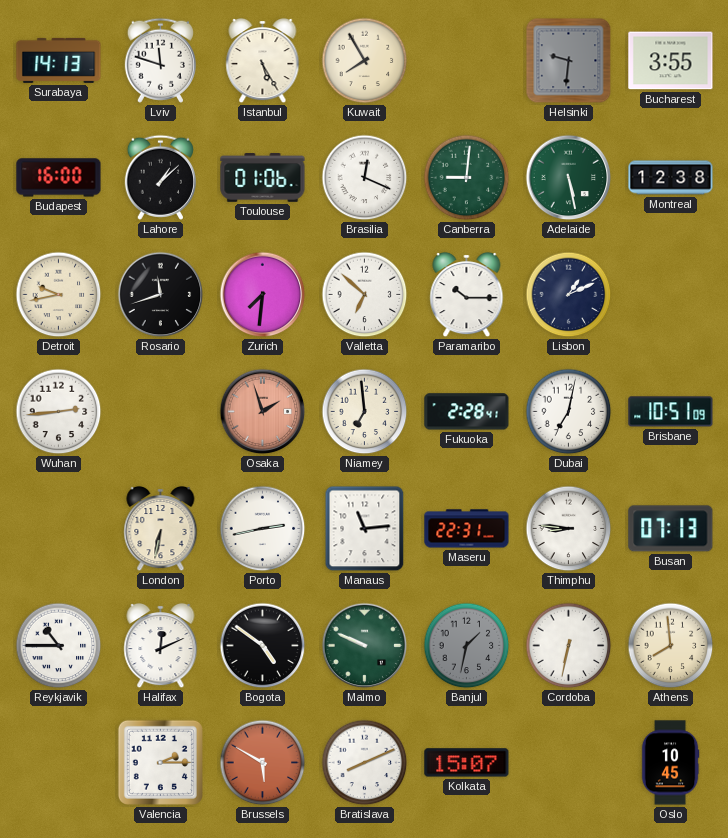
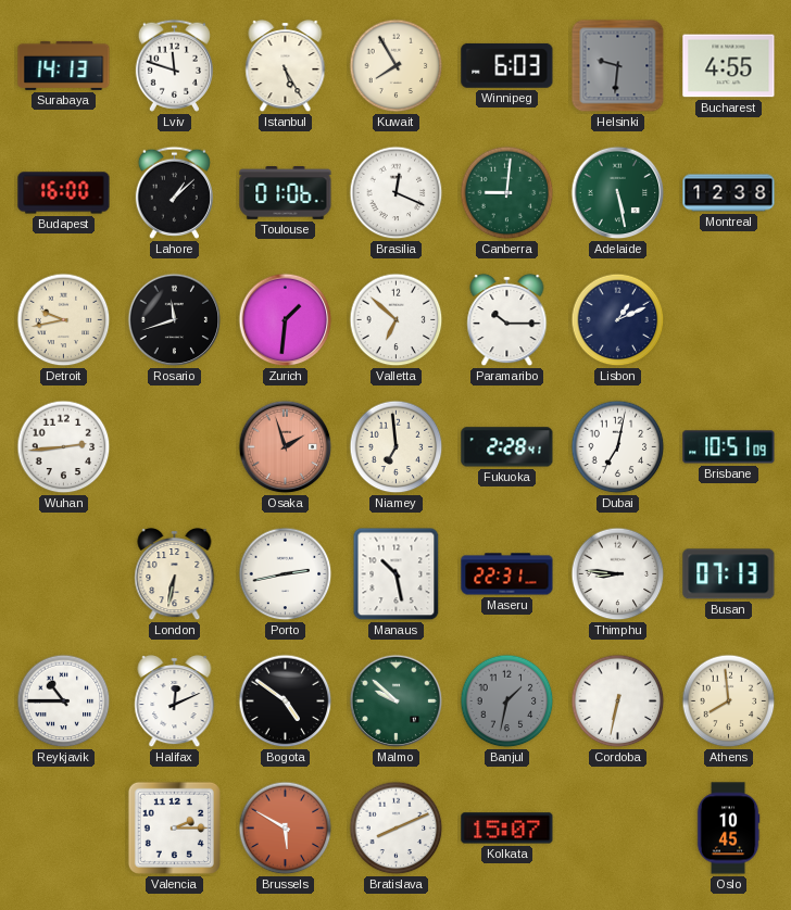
Winnipeg: none -> 6:03
Bucharest: 3:55 -> 4:55
Zurich: 7:31 -> 1:31
Manaus: 11:14 -> 10:28
Malmo: 9:49 -> 9:52
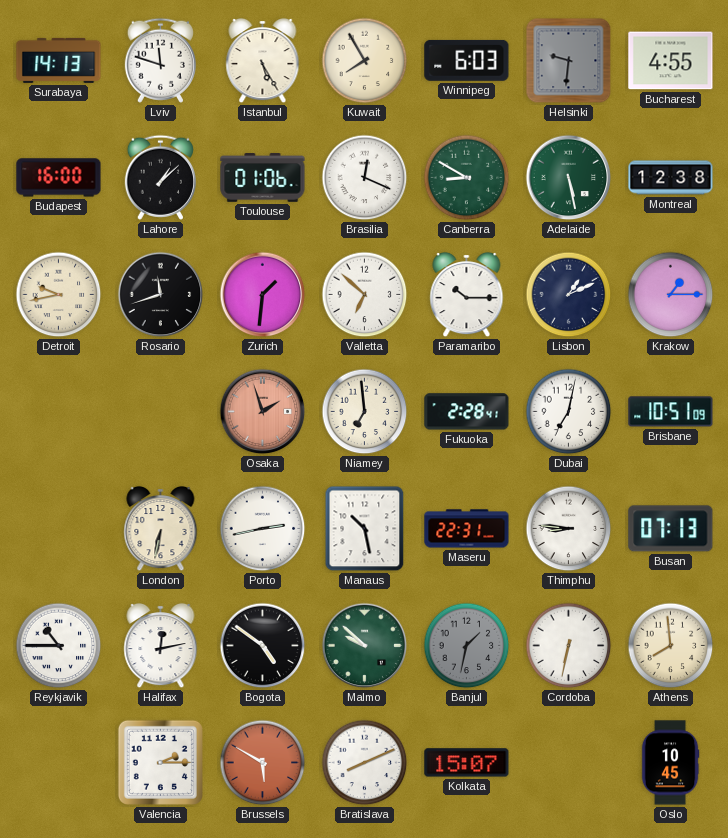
Canberra: 9:01 -> 8:50
Krakow: none -> 1:15
Wuhan: 2:44 -> none
Halifax: 12:11 -> 12:13
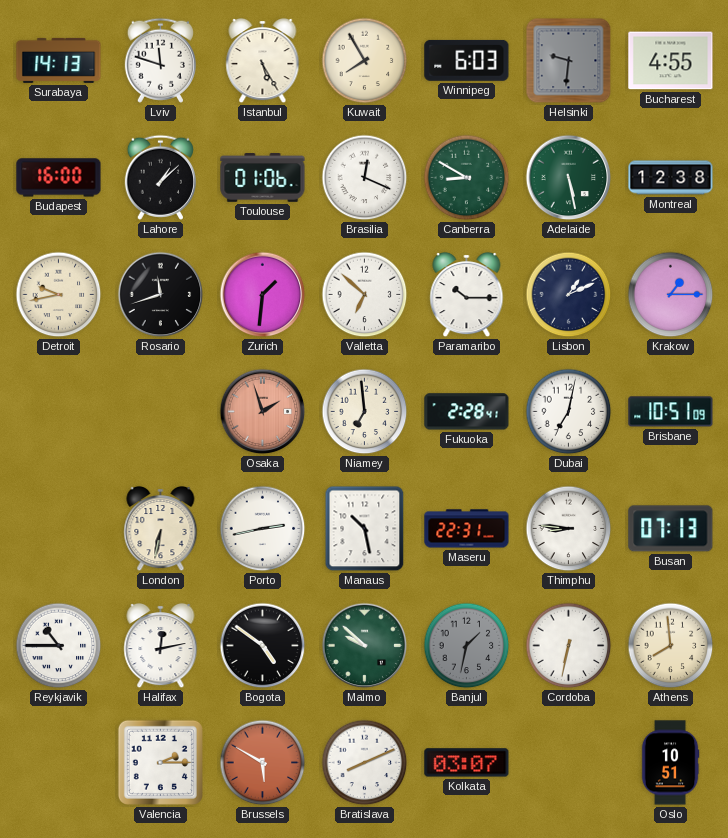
Kolkata: 15:07 -> 03:07
Oslo: 10:45 -> 10:51
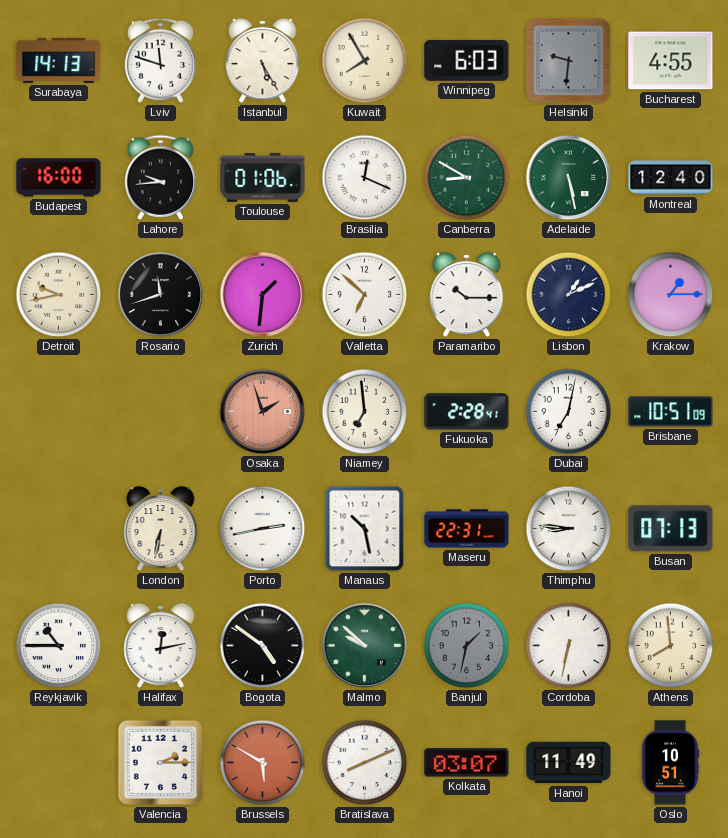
Lahore: 1:08 -> 9:44
Montreal: 12:38 -> 12:40
Hanoi: none -> 11:49
